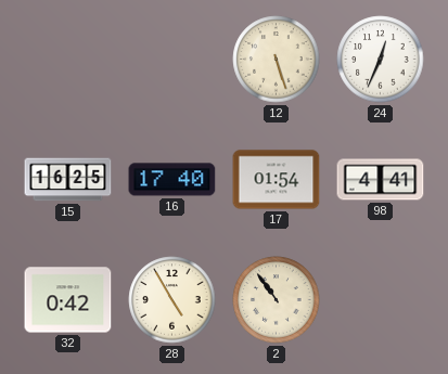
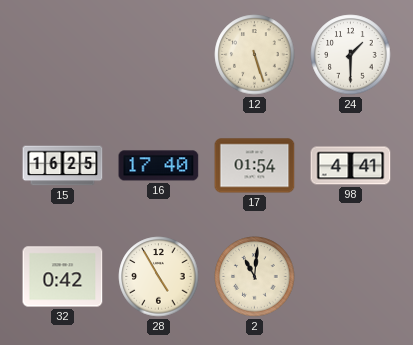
24: 12:34 -> 1:30
2: 10:54 -> 11:01
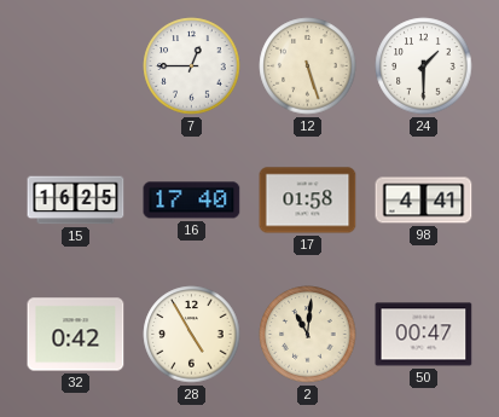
7: none -> 12:45
17: 01:54 -> 01:58
50: none -> 00:47
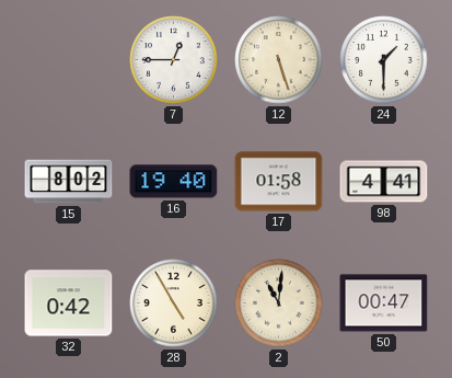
15: 16:25 -> 8:02
16: 17:40 -> 19:40
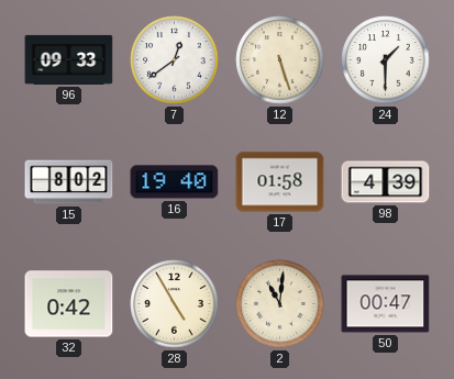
96: none -> 09:33
7: 12:45 -> 12:39
98: 4:41 -> 4:39
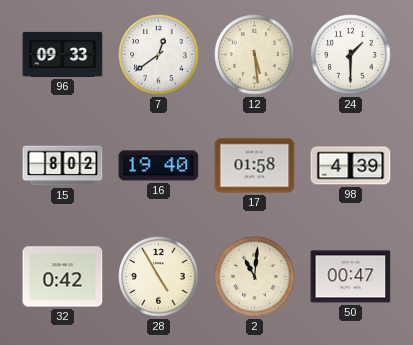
12: 5:27 -> 5:29
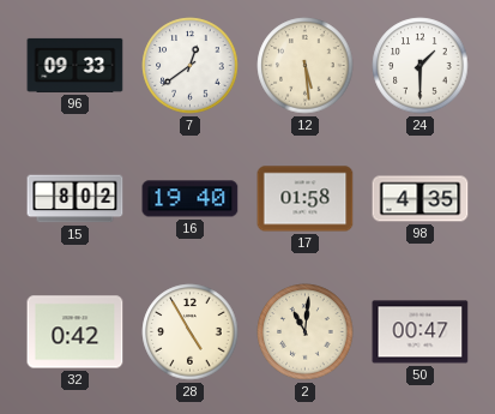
98: 4:39 -> 4:35
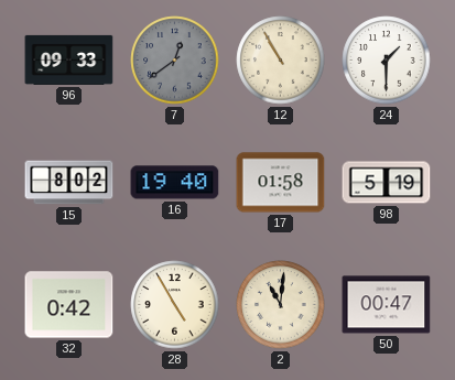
7 dial: white -> grey
12: 5:29 -> 10:55
98: 4:35 -> 5:19
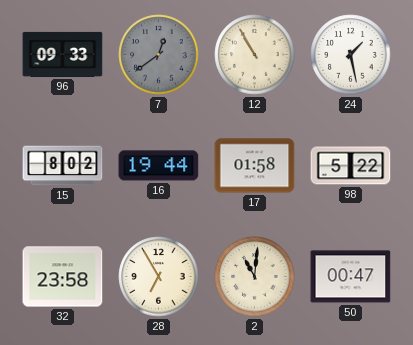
24: 1:30 -> 1:28
16: 19:40 -> 19:44
98: 5:19 -> 5:22
32: 0:42 -> 23:58
28: 4:55 -> 6:55
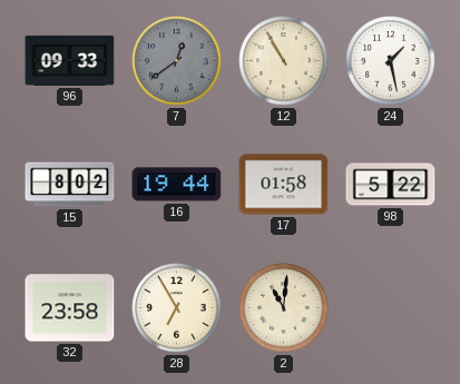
50: 00:47 -> none
